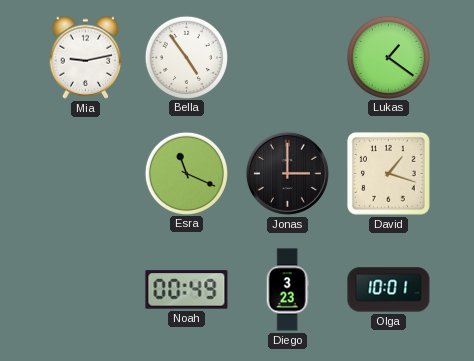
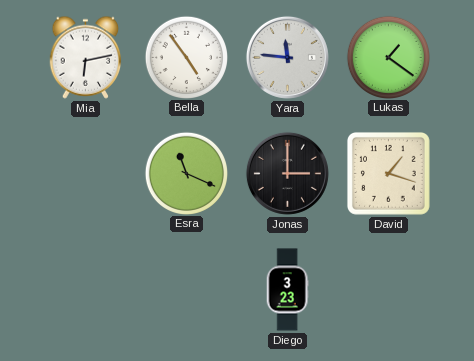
Mia: 9:13 -> 6:13
Yara: none -> 11:46
Noah: 00:49 -> none
Olga: 10:01 -> none
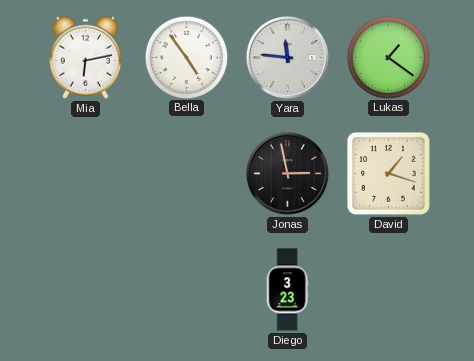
Esra: 11:19 -> none
Jonas: 3:00 -> 2:58
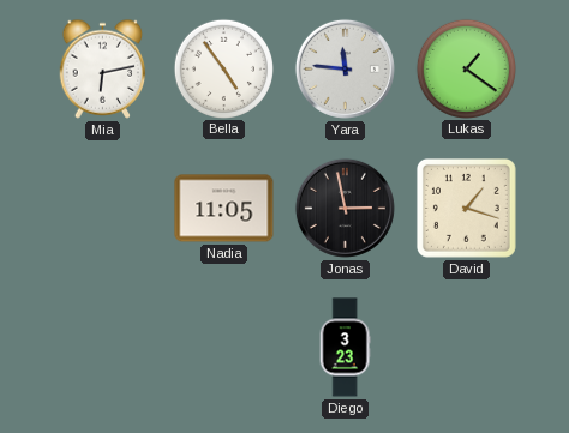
Nadia: none -> 11:05
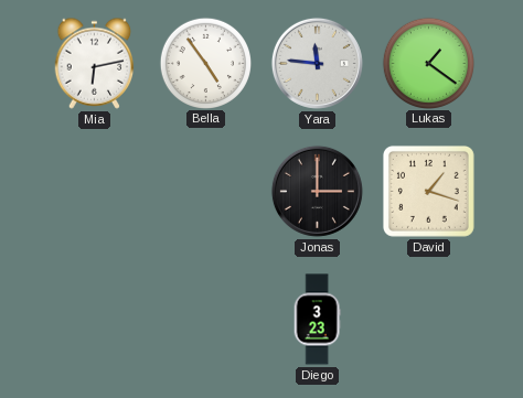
Nadia: 11:05 -> none
Jonas: 2:58 -> 3:00
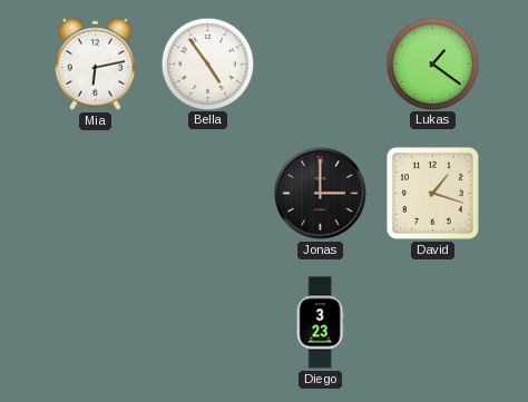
Yara: 11:46 -> none
